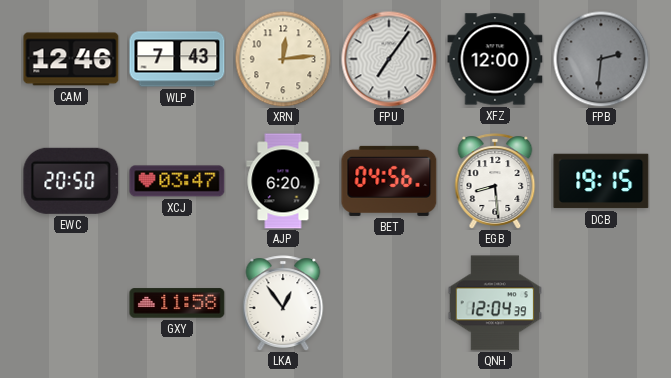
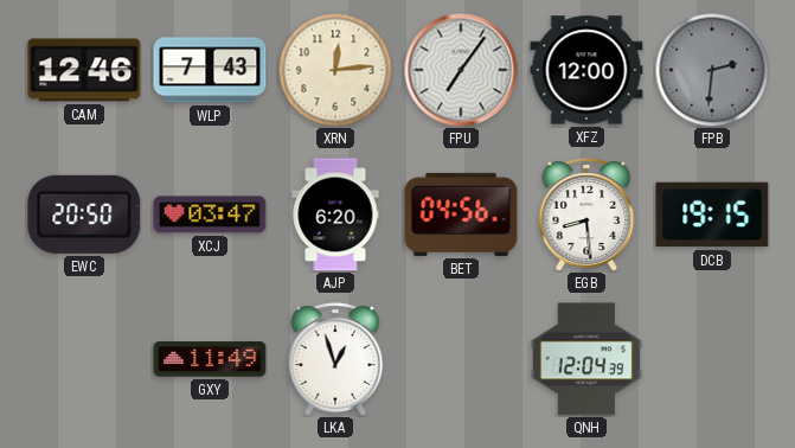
GXY: 11:58 -> 11:49
LKA: 12:54 -> 12:57
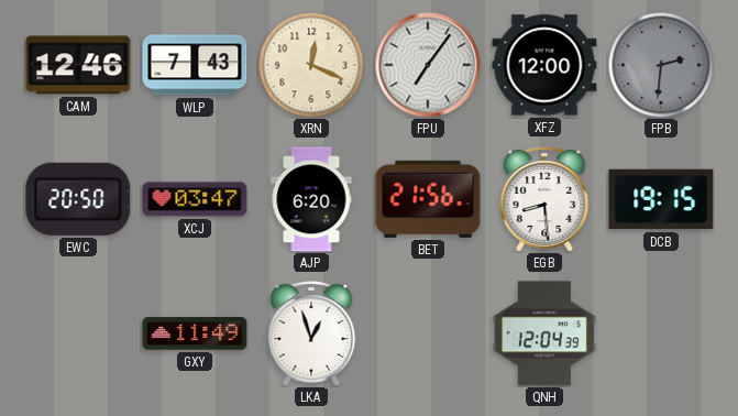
XRN: 12:14 -> 12:19
BET: 04:56 -> 21:56
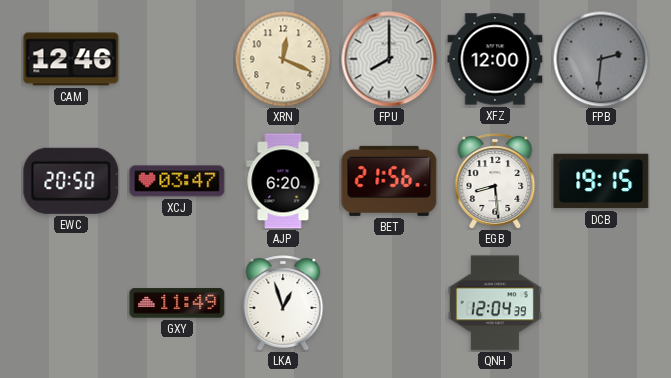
WLP: 7:43 -> none
FPU: 7:06 -> 8:00
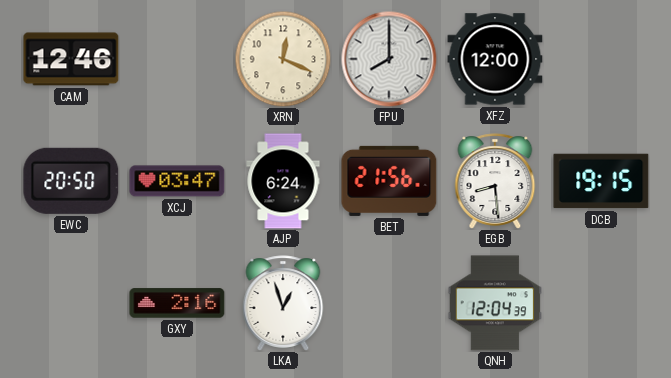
FPB: 2:31 -> none
AJP: 6:20 -> 6:24
GXY: 11:49 -> 2:16
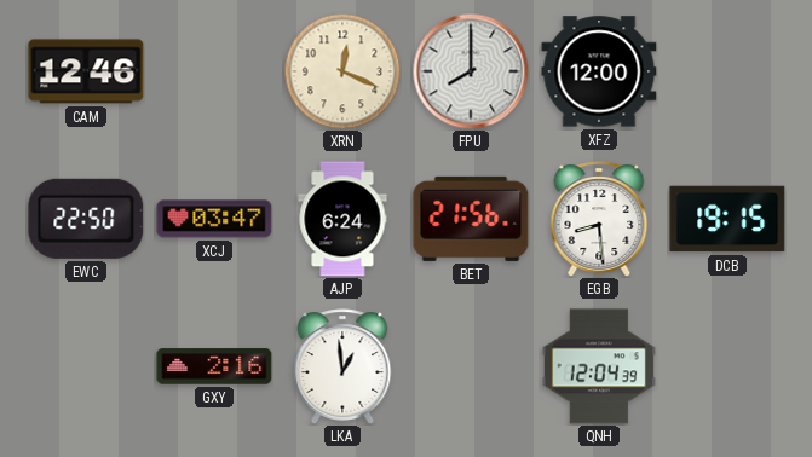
EWC: 20:50 -> 22:50
LKA: 12:57 -> 12:59
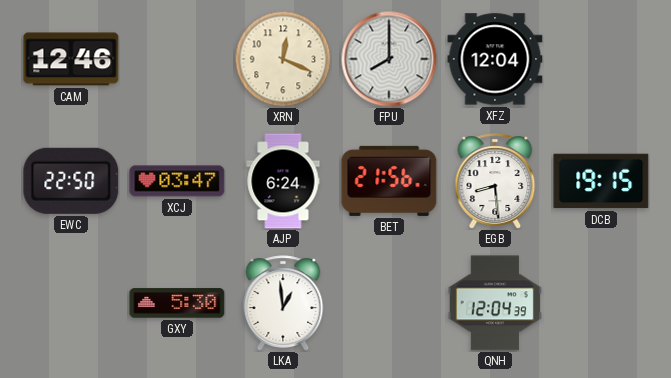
XFZ: 12:00 -> 12:04
GXY: 2:16 -> 5:30
